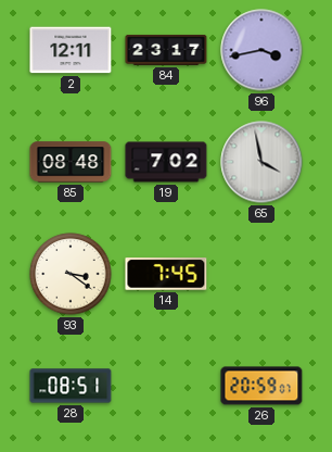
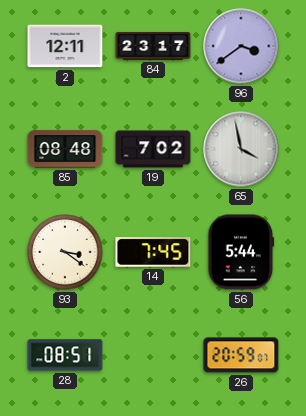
96: 3:43 -> 3:39
56: none -> 5:44
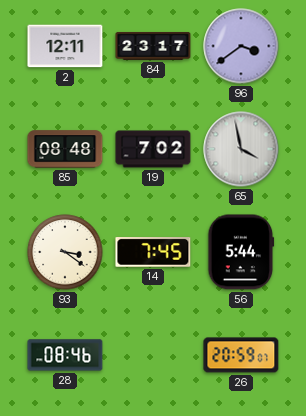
28: 08:51 -> 08:46
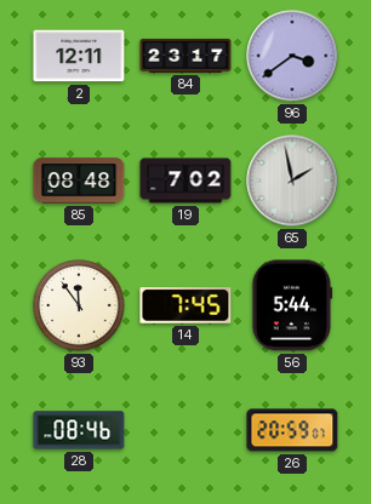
65: 3:58 -> 1:58
93: 3:21 -> 11:54
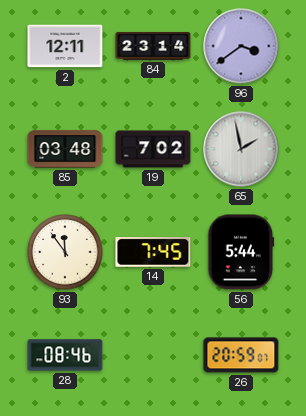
84: 23:17 -> 23:14
85: 08:48 -> 03:48
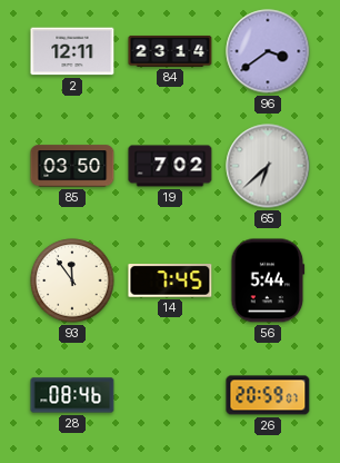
85: 03:48 -> 03:50
65: 1:58 -> 6:38
